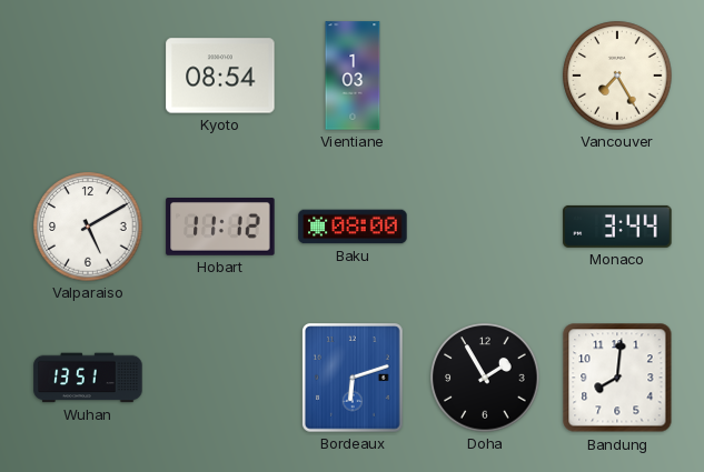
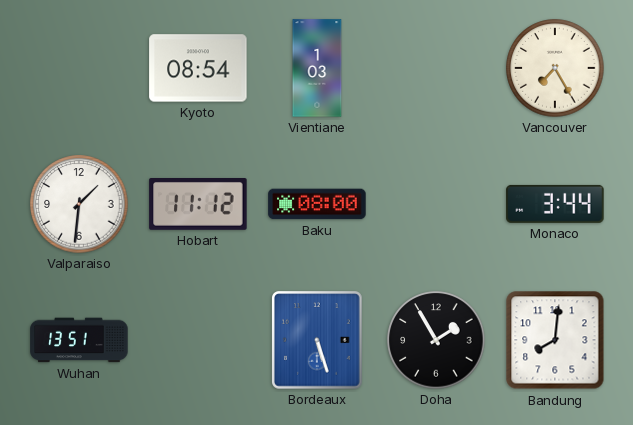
Valparaiso: 5:10 -> 1:31
Bordeaux: 6:12 -> 5:27
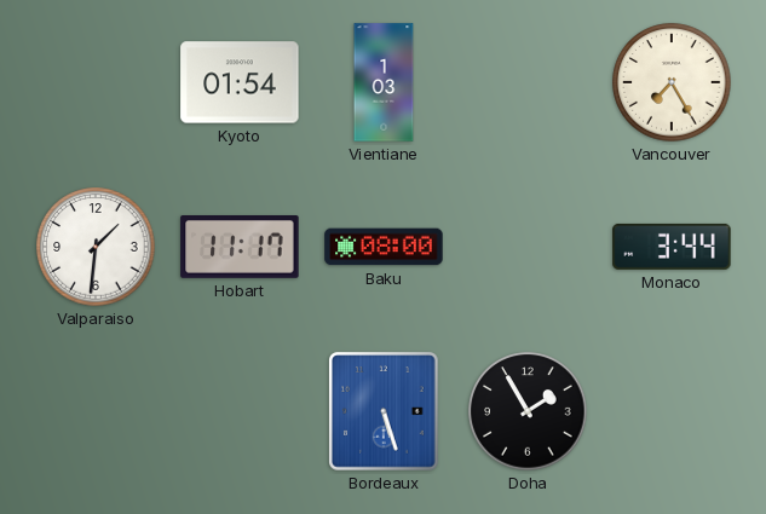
Kyoto: 08:54 -> 01:54
Hobart: 11:12 -> 11:17
Wuhan: 13:51 -> none
Bandung: 8:01 -> none
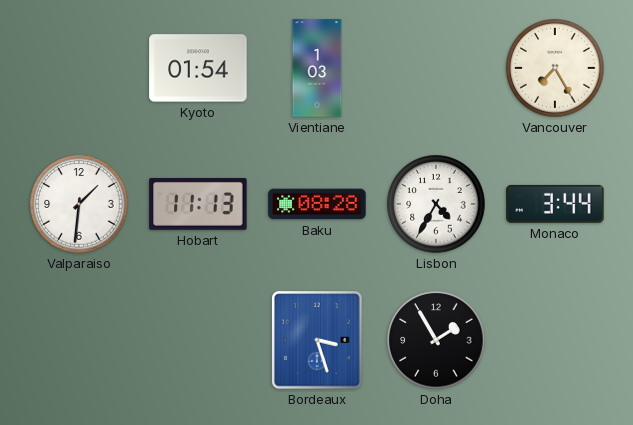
Hobart: 11:17 -> 11:13
Baku: 08:00 -> 08:28
Lisbon: none -> 4:35
Bordeaux: 5:27 -> 3:27
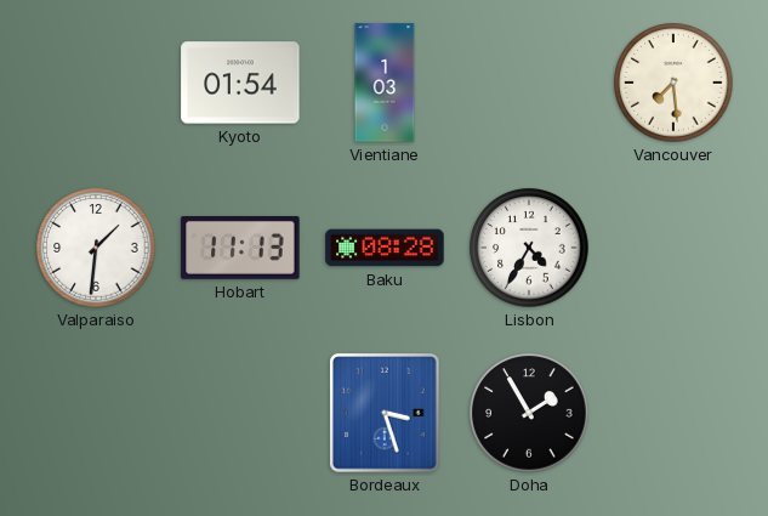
Vancouver: 7:25 -> 7:29
Monaco: 3:44 -> none
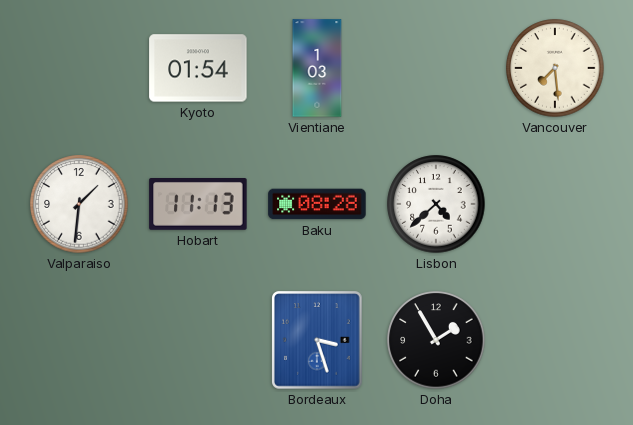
Lisbon: 4:35 -> 4:38
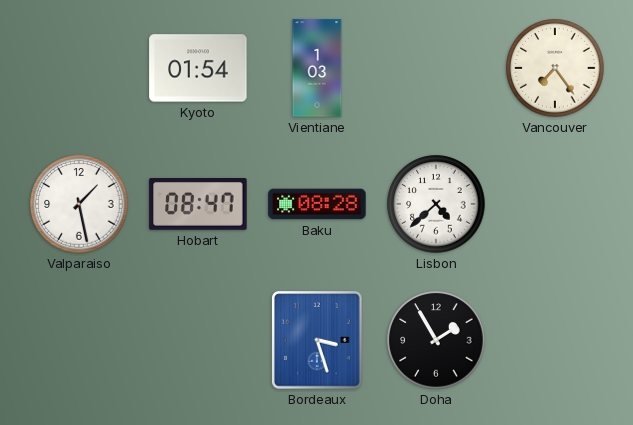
Vancouver: 7:29 -> 7:24
Valparaiso: 1:31 -> 1:28
Hobart: 11:13 -> 08:47
